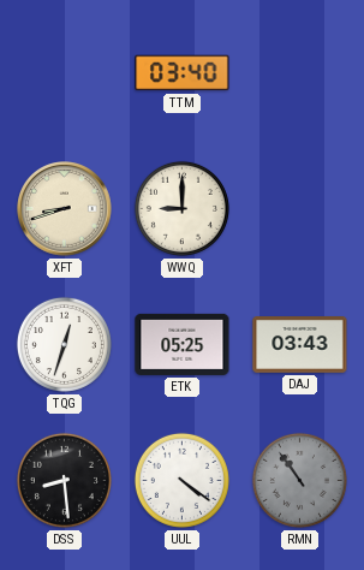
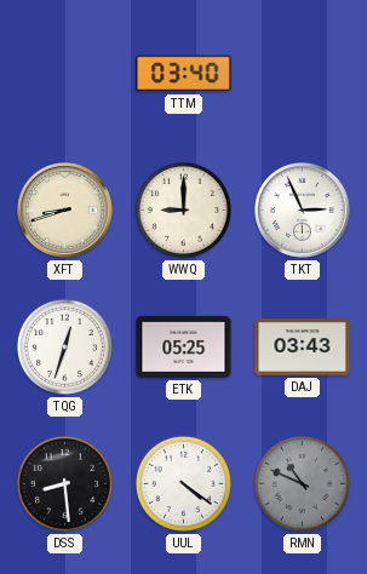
TKT: none -> 2:56
RMN: 10:54 -> 10:49
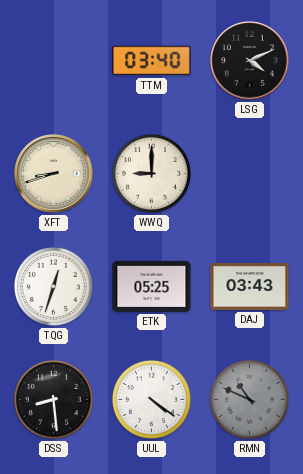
LSG: none -> 4:11
TKT: 2:56 -> none
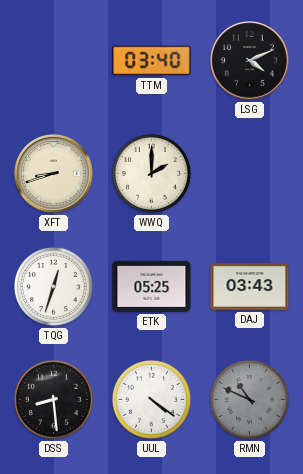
WWQ: 9:00 -> 2:00
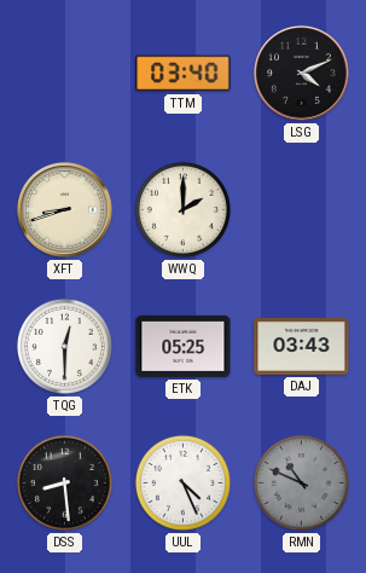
TQG: 12:33 -> 12:30
UUL: 4:21 -> 4:26
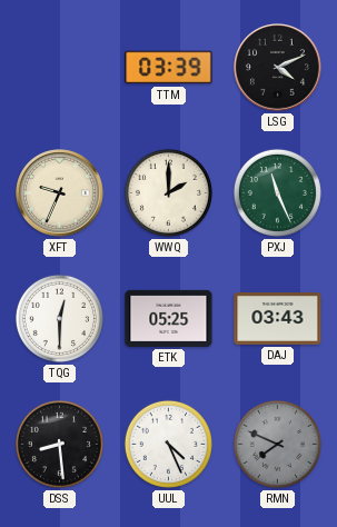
TTM: 03:40 -> 03:39
XFT: 8:42 -> 9:34
PXJ: none -> 11:26
RMN: 10:49 -> 7:49
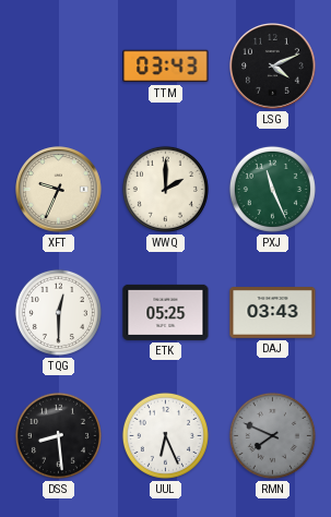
TTM: 03:39 -> 03:43
UUL: 4:26 -> 6:26
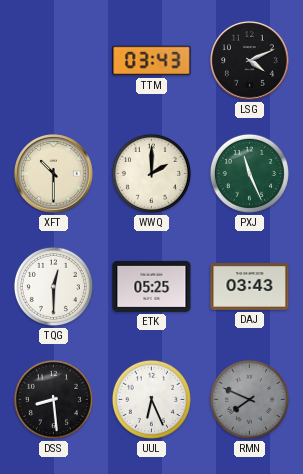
XFT: 9:34 -> 10:30
